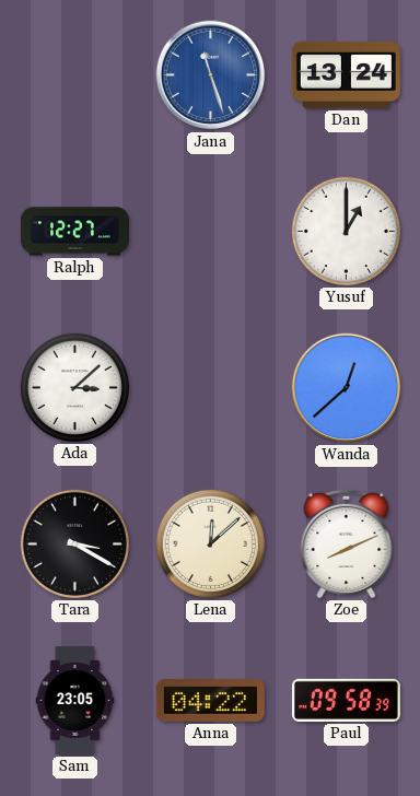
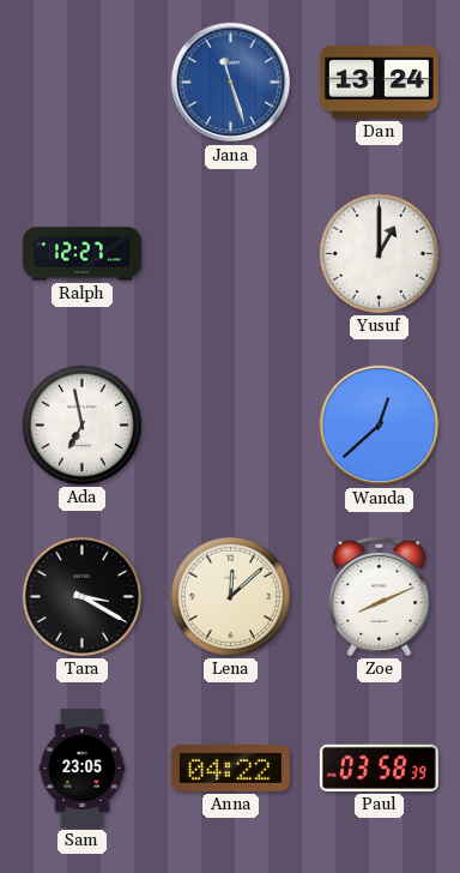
Ada: 3:08 -> 6:58
Paul: 09:58 -> 03:58
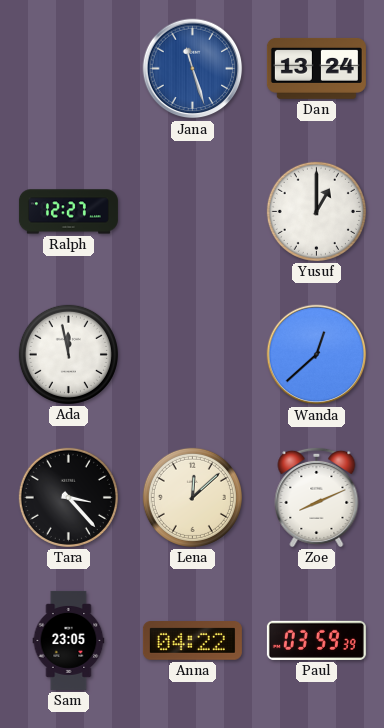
Ada: 6:58 -> 11:58
Tara: 3:20 -> 3:23
Paul: 03:58 -> 03:59
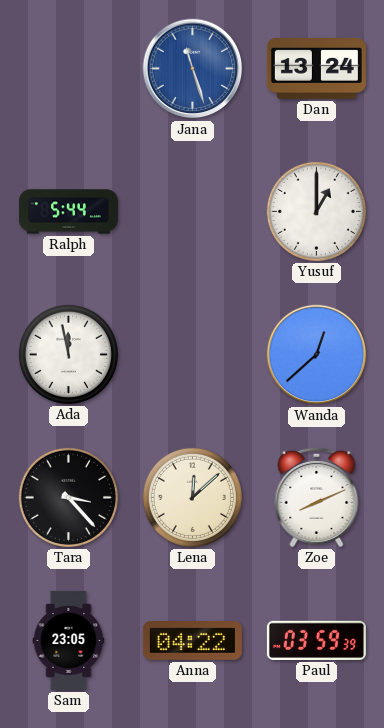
Ralph: 12:27 -> 5:44
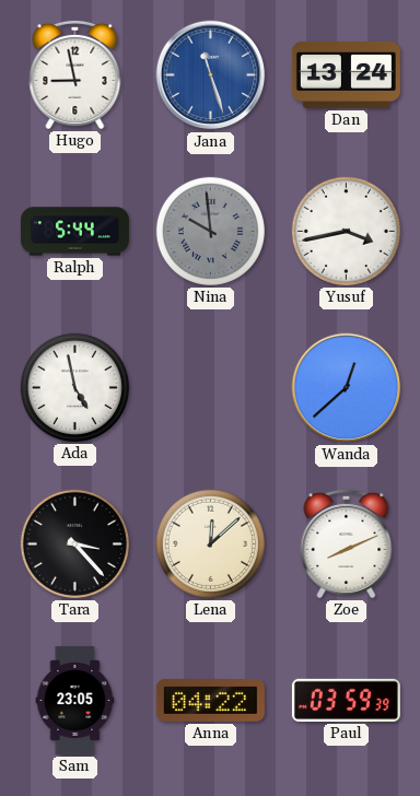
Hugo: none -> 8:58
Nina: none -> 9:59
Yusuf: 1:00 -> 3:43
Ada: 11:58 -> 4:58
